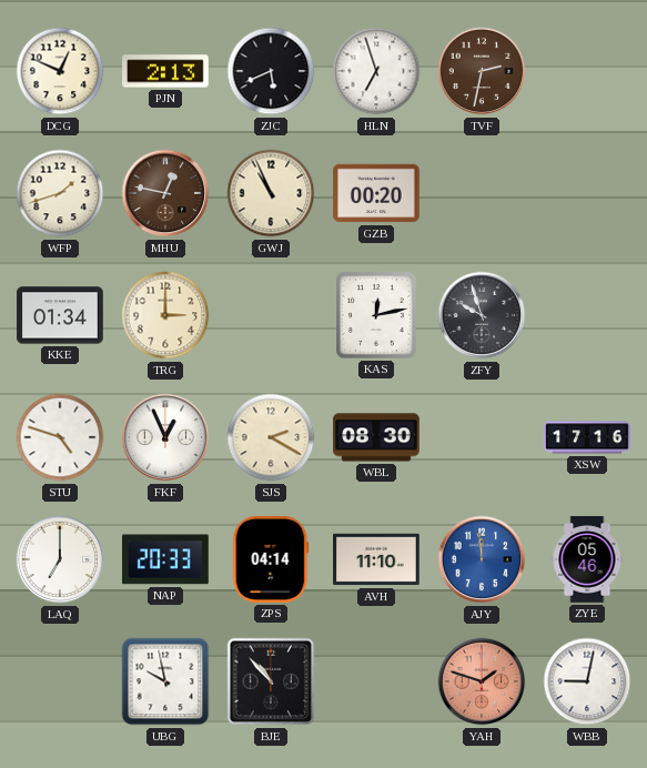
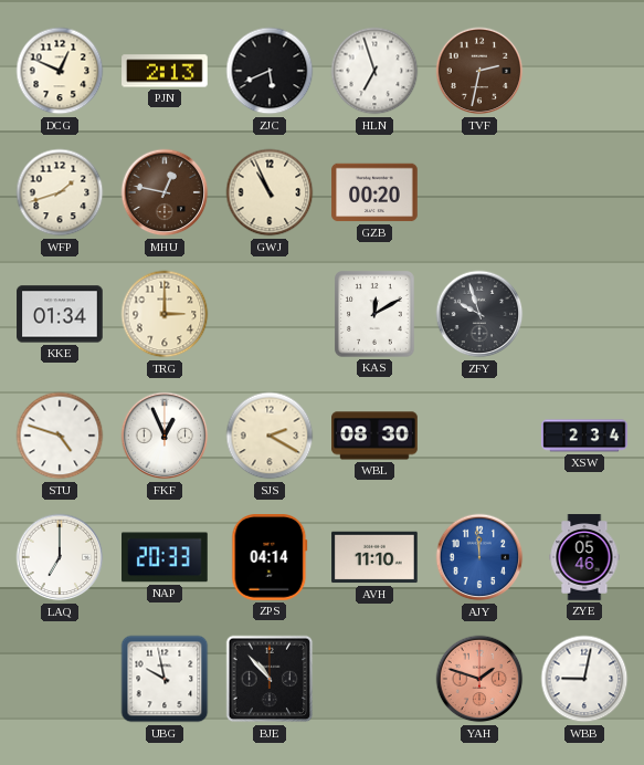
KAS: 12:13 -> 12:10
XSW: 17:16 -> 2:34
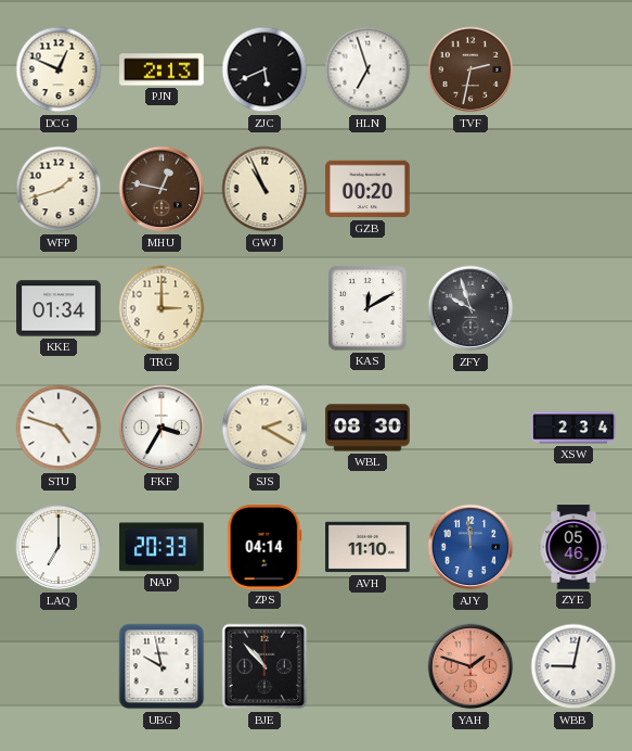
FKF: 12:56 -> 3:35
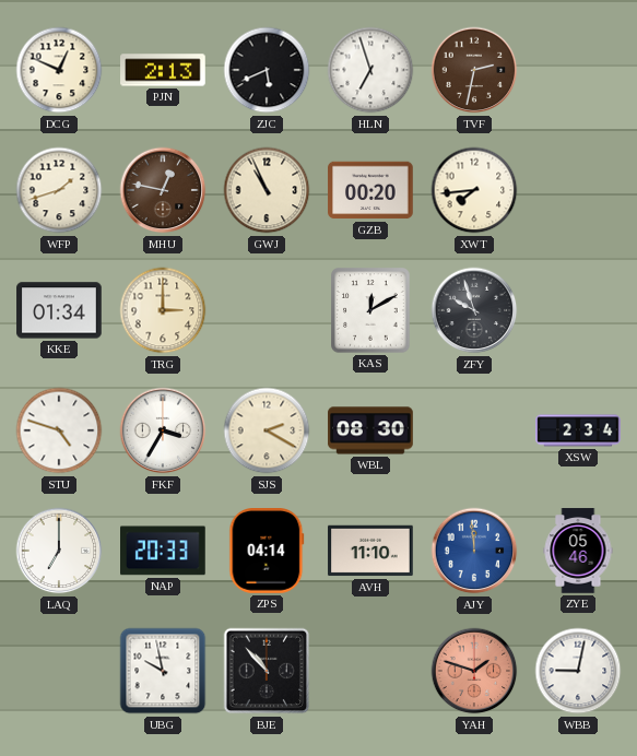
XWT: none -> 7:44
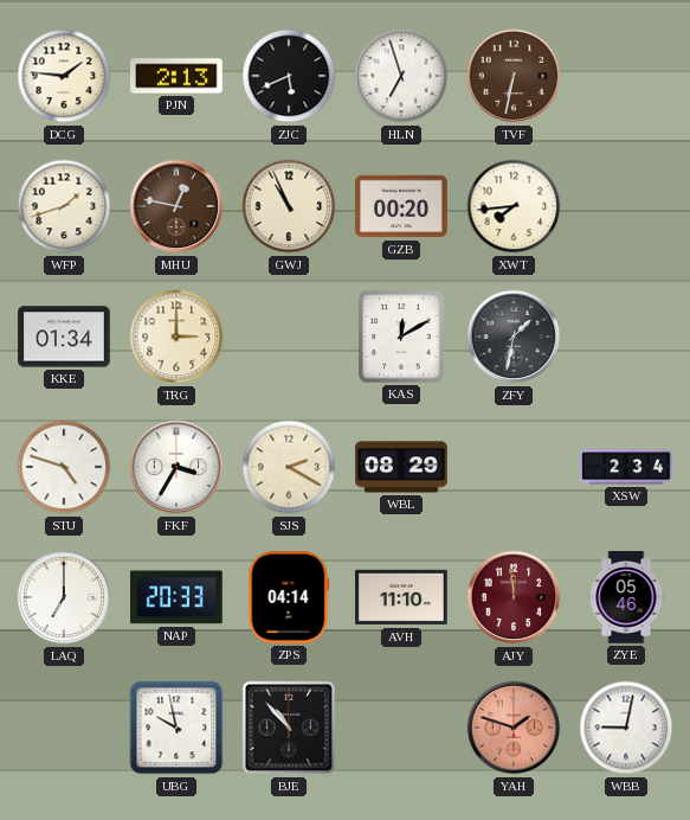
DCG: 12:49 -> 1:46
TVF: 2:32 -> 6:32
ZFY: 9:57 -> 1:32
WBL: 08:30 -> 08:29
AJY dial: blue -> burgundy
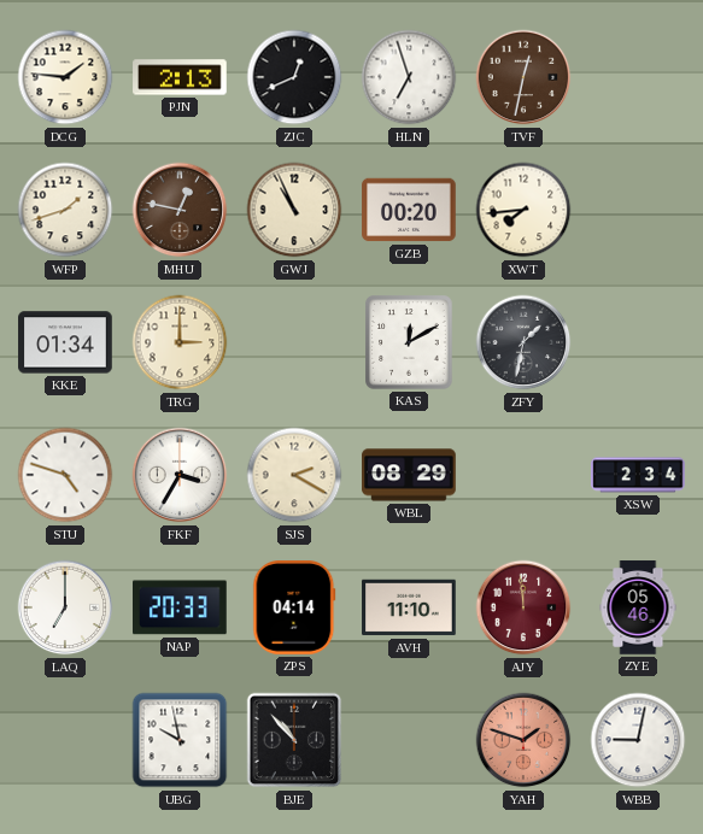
ZJC: 5:41 -> 12:41
TVF: 6:32 -> 12:32
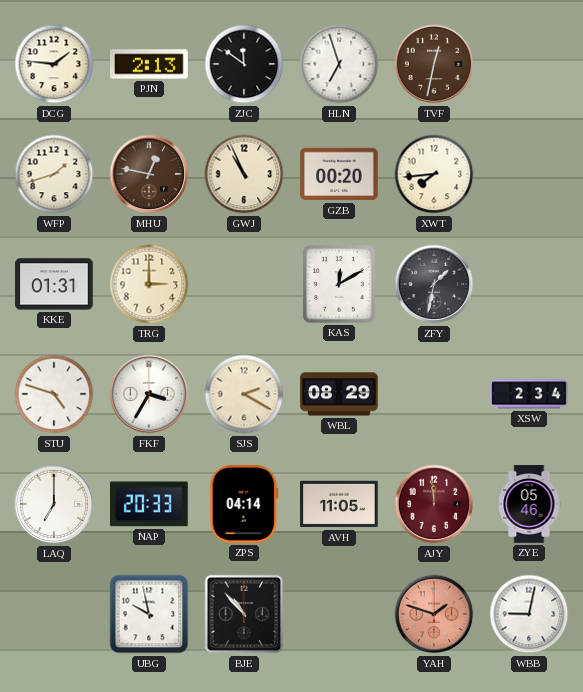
ZJC: 12:41 -> 11:51
KKE: 01:34 -> 01:31
AVH: 11:10 -> 11:05
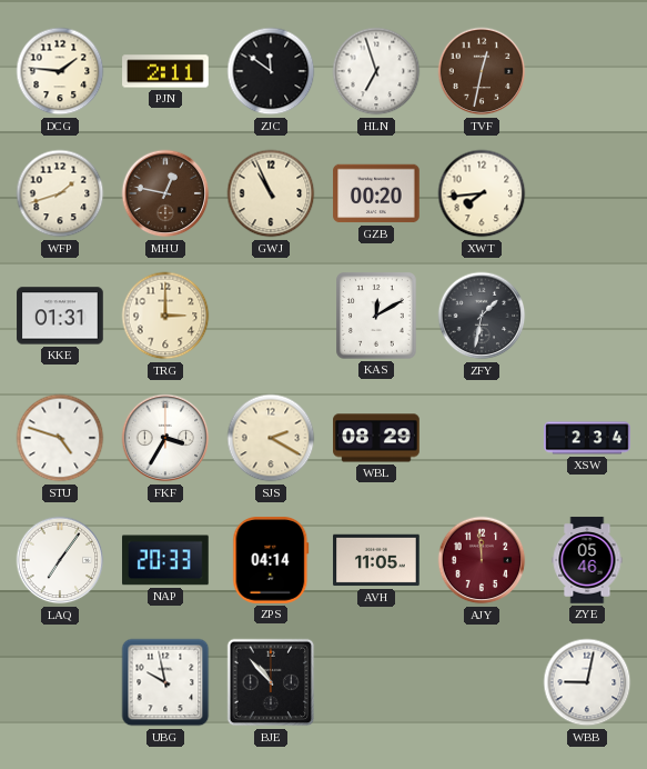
PJN: 2:13 -> 2:11
LAQ: 7:00 -> 7:06
YAH: 1:48 -> none
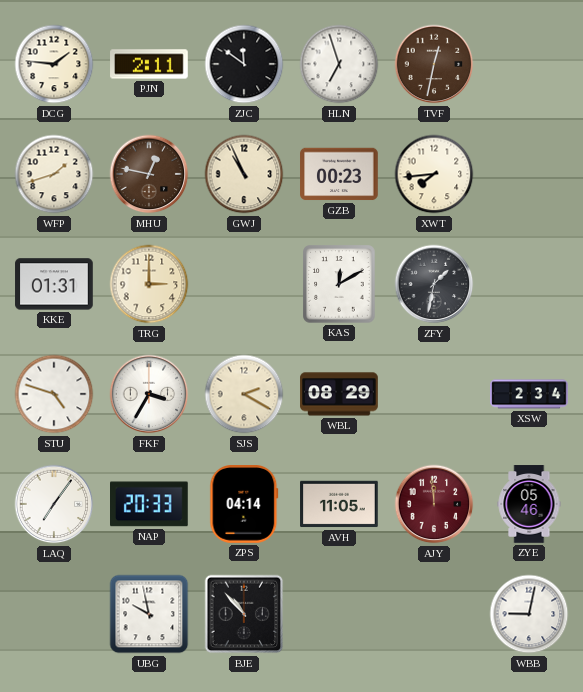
GZB: 00:20 -> 00:23
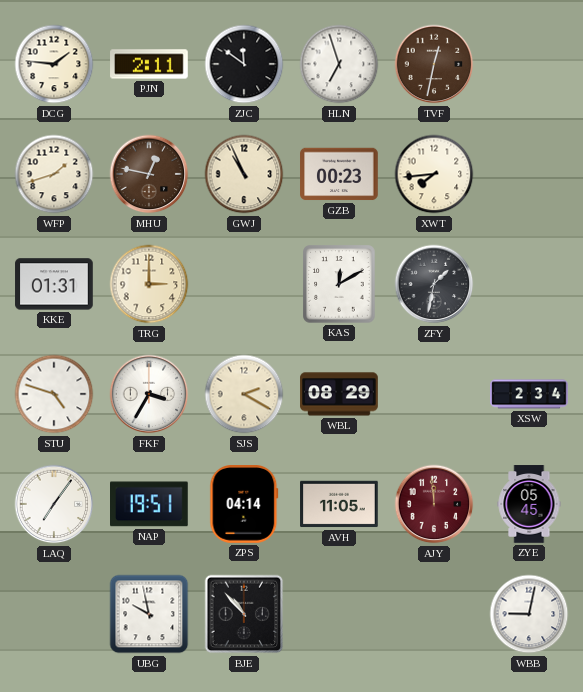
NAP: 20:33 -> 19:51
ZYE: 05:46 -> 05:45
